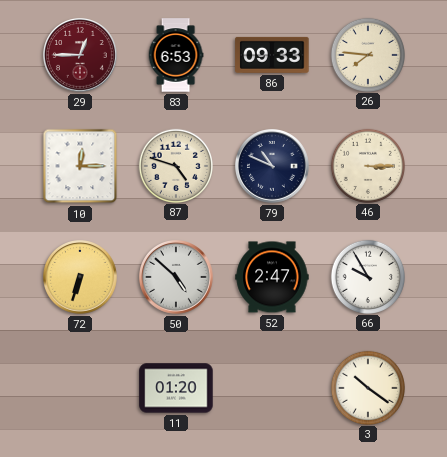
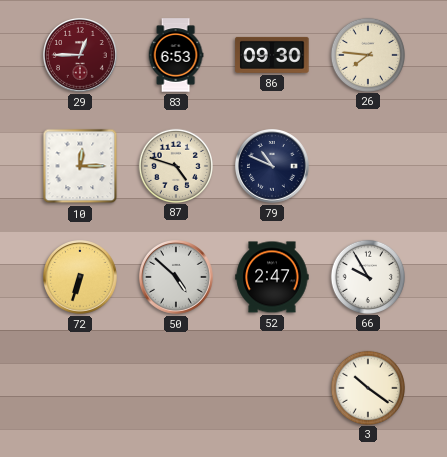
86: 09:33 -> 09:30
46: 3:15 -> none
11: 01:20 -> none
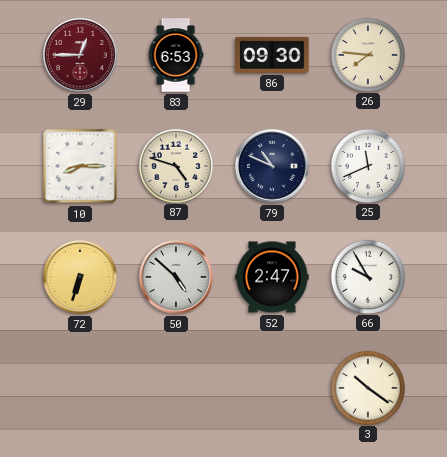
10: 12:15 -> 8:15
25: none -> 11:41
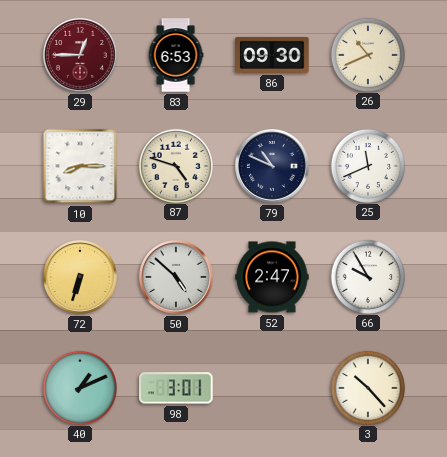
26: 7:46 -> 10:41
40: none -> 1:11
98: none -> 3:01
3: 10:21 -> 10:23
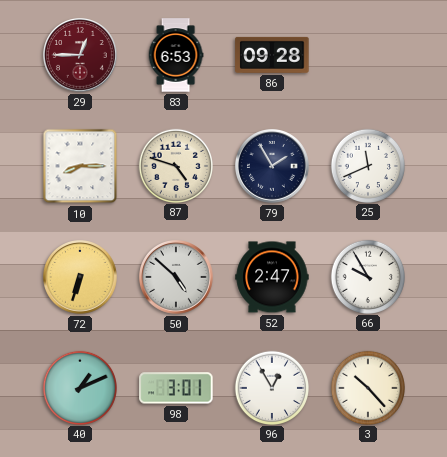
86: 09:30 -> 09:28
26: 10:41 -> none
79: 10:49 -> 1:55
96: none -> 12:55
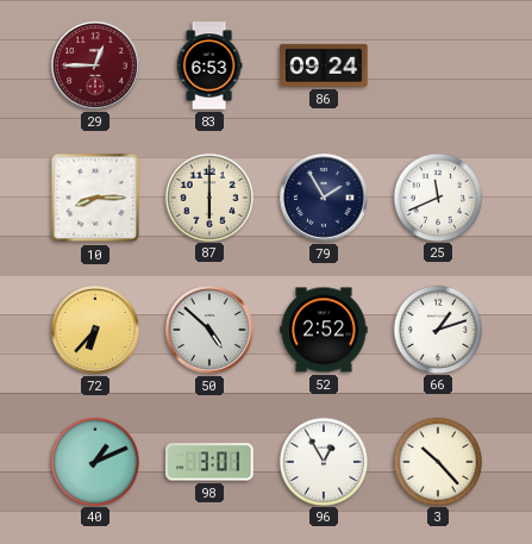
86: 09:28 -> 09:24
87: 4:48 -> 6:00
72: 6:33 -> 6:37
52: 2:47 -> 2:52
66: 9:55 -> 1:12
